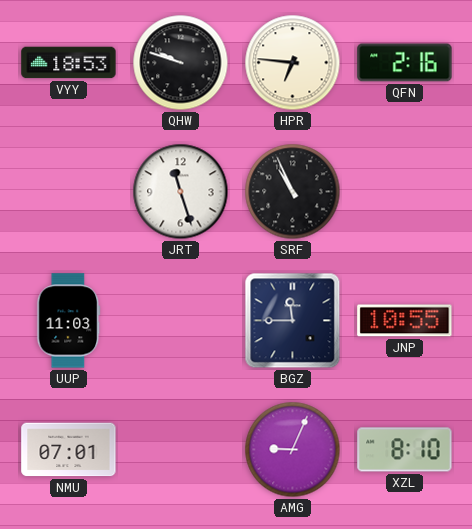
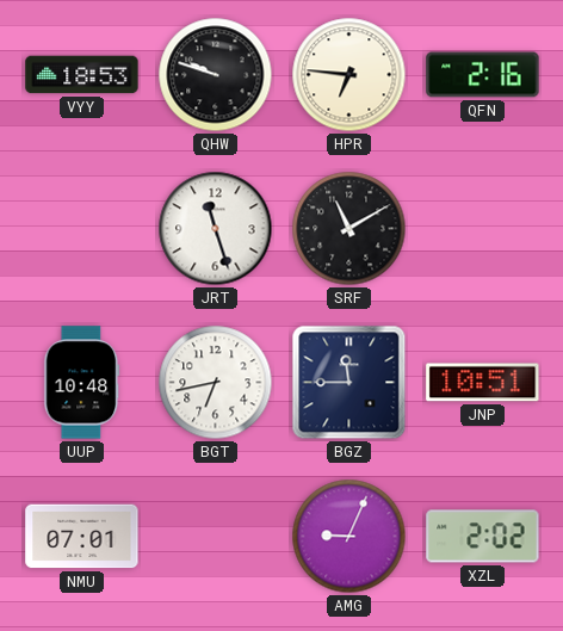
SRF: 10:56 -> 11:10
UUP: 11:03 -> 10:48
BGT: none -> 6:43
JNP: 10:55 -> 10:51
XZL: 8:10 -> 2:02
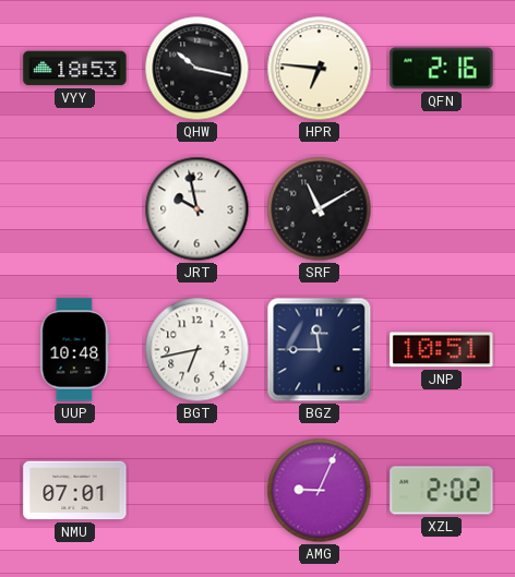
QHW: 9:48 -> 10:17
JRT: 11:27 -> 9:58
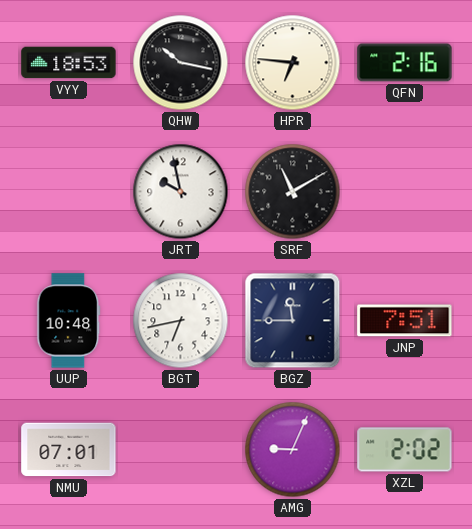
JNP: 10:51 -> 7:51
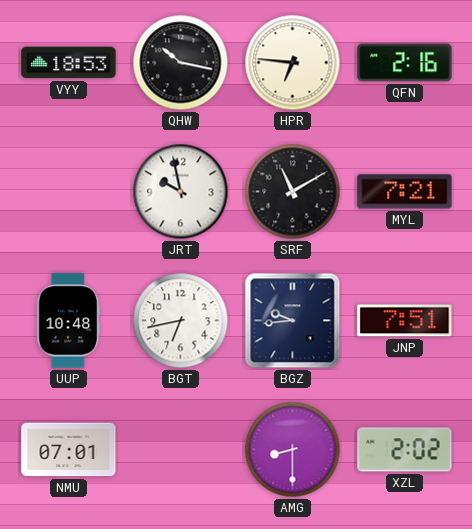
MYL: none -> 7:21
BGZ: 11:45 -> 9:44
AMG: 9:04 -> 8:30
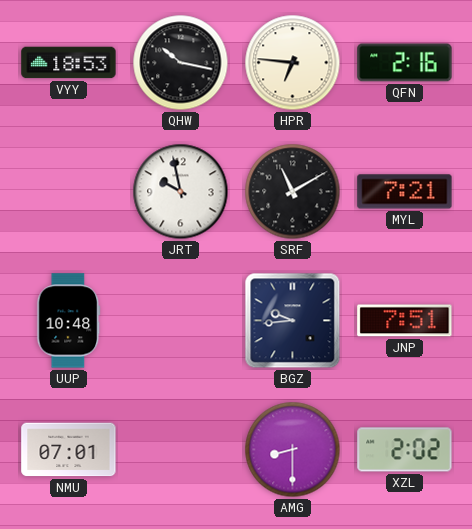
BGT: 6:43 -> none
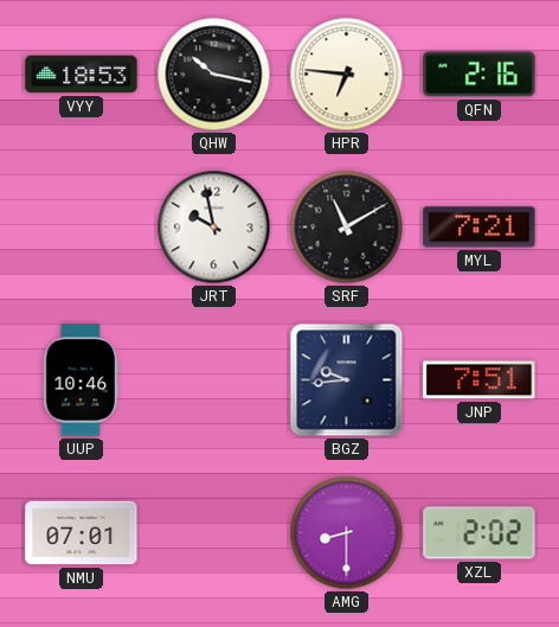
UUP: 10:48 -> 10:46
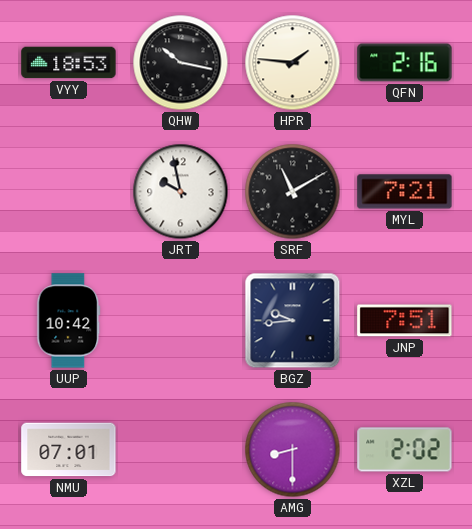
HPR: 6:46 -> 1:46
UUP: 10:46 -> 10:42
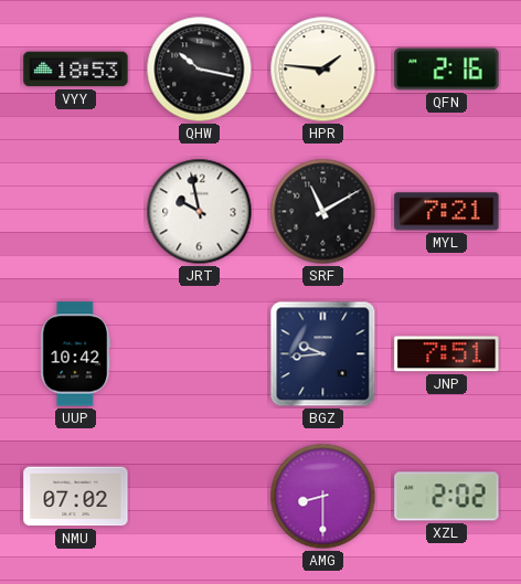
NMU: 07:01 -> 07:02
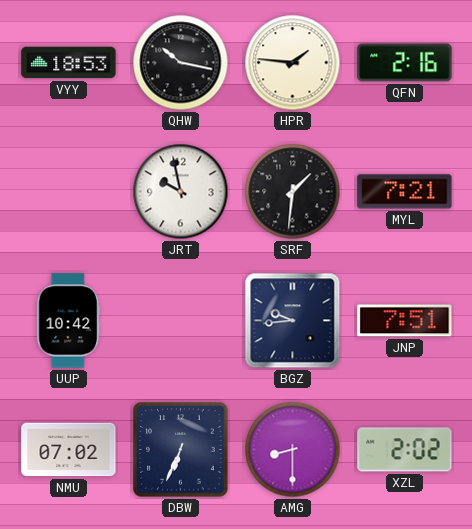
SRF: 11:10 -> 1:31
DBW: none -> 6:34
